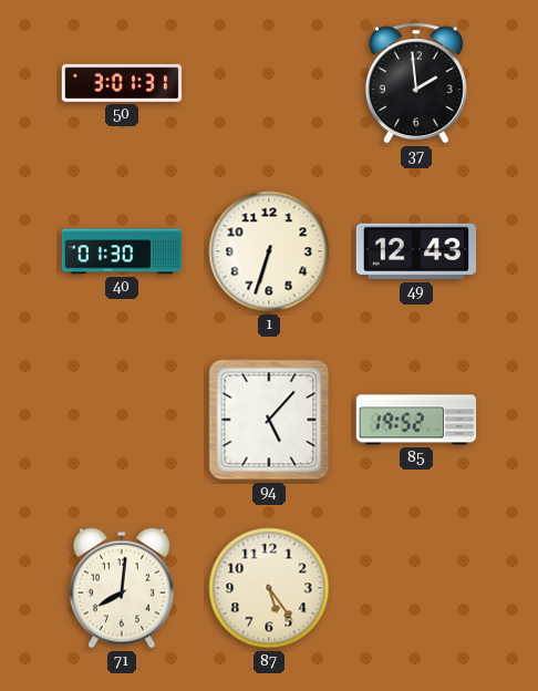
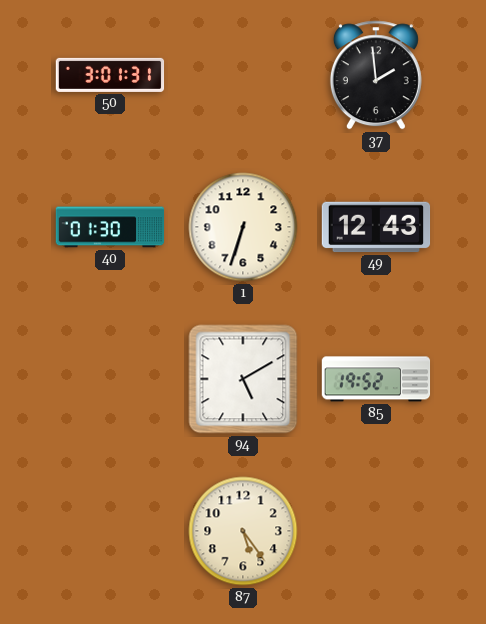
94: 5:07 -> 5:10
71: 8:01 -> none
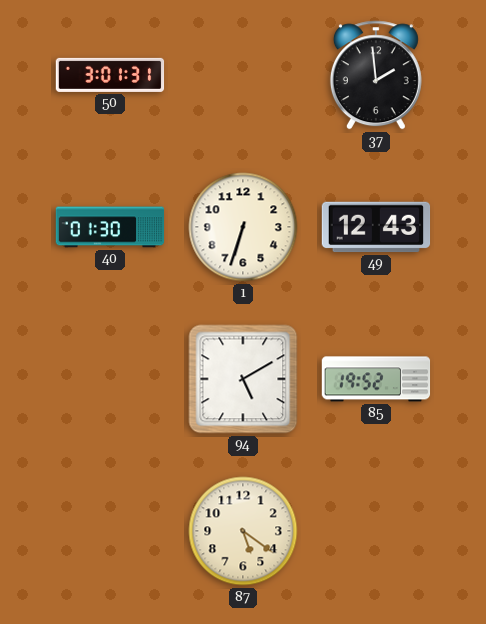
87: 5:24 -> 5:21
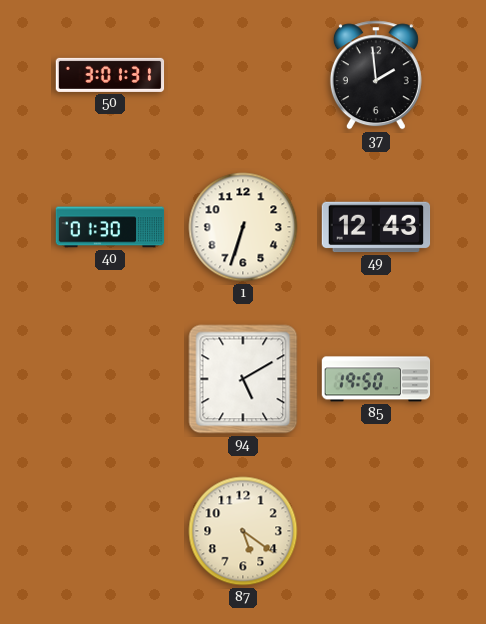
85: 19:52 -> 19:50
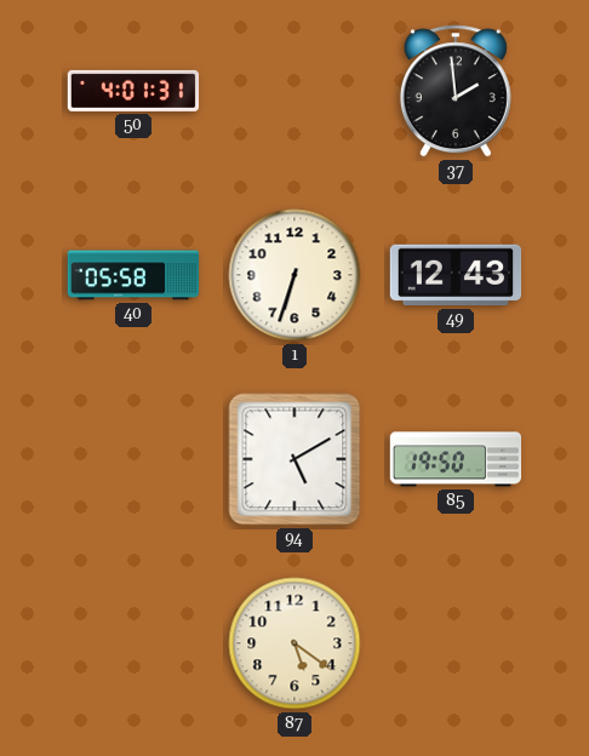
50: 3:01 -> 4:01
40: 01:30 -> 05:58
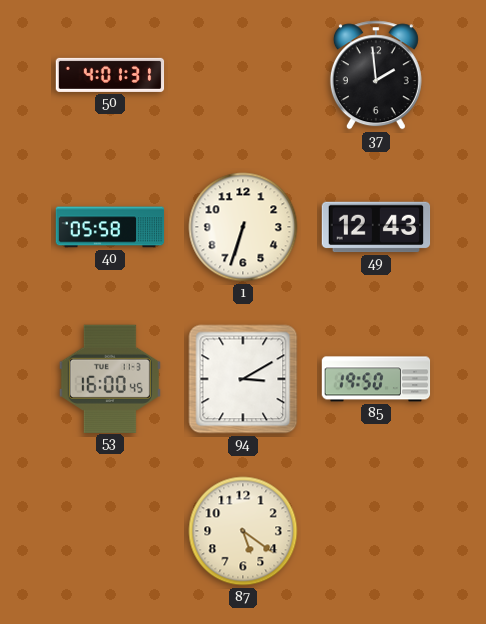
53: none -> 16:00
94: 5:10 -> 3:10
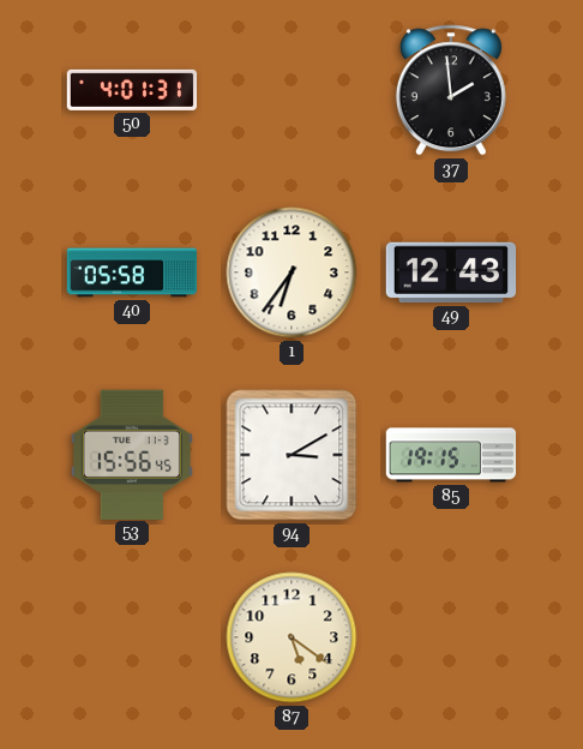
1: 6:33 -> 6:36
53: 16:00 -> 15:56
85: 19:50 -> 19:15
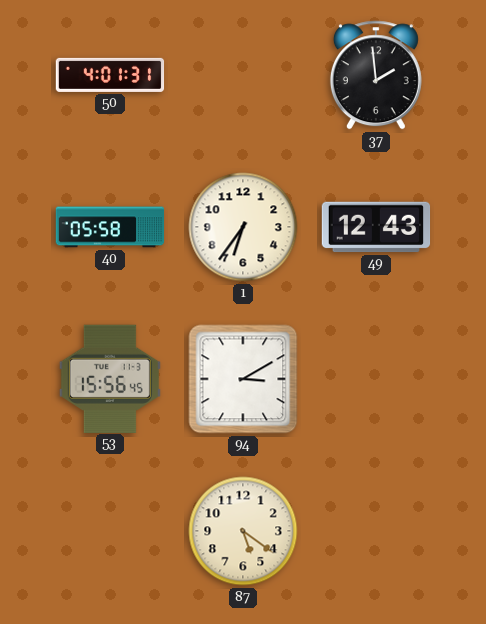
85: 19:15 -> none
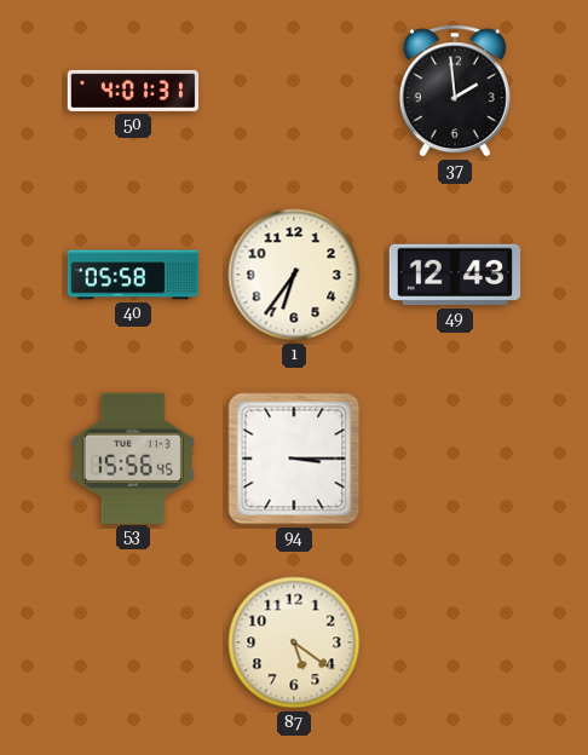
94: 3:10 -> 3:15
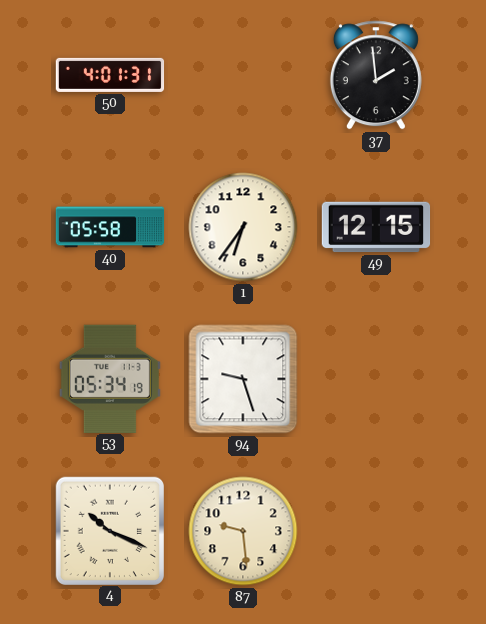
49: 12:43 -> 12:15
53: 15:56 -> 05:34
94: 3:15 -> 9:27
4: none -> 10:19
87: 5:21 -> 9:29
